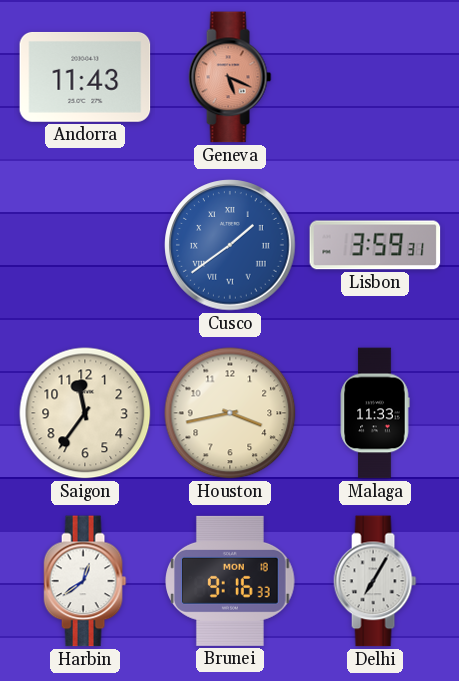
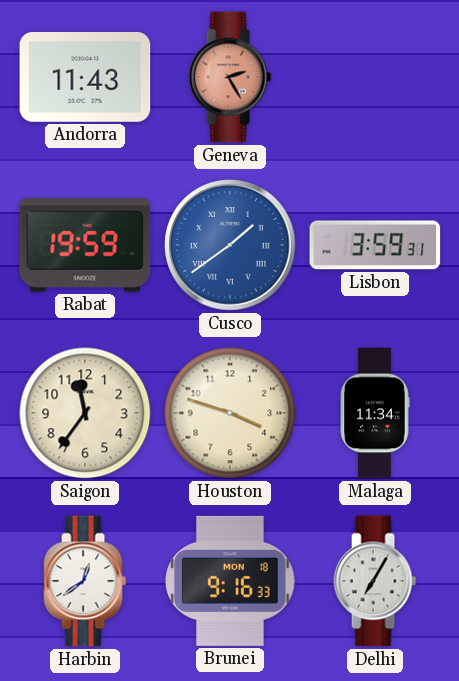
Geneva: 5:19 -> 2:25
Rabat: none -> 19:59
Houston: 3:43 -> 3:48
Malaga: 11:33 -> 11:34
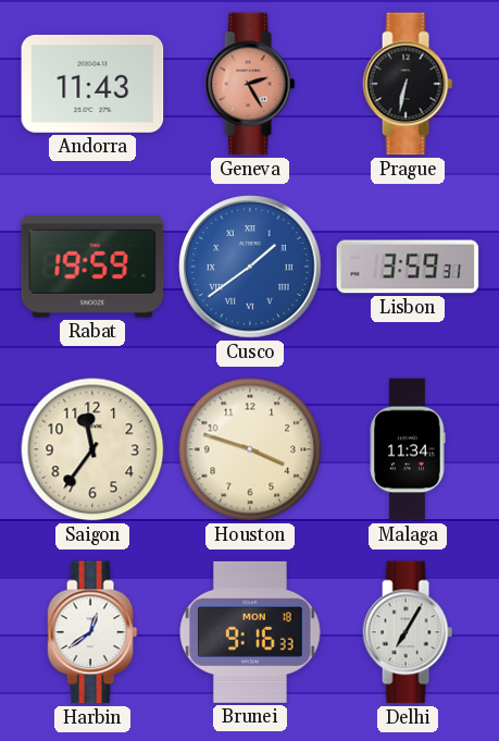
Prague: none -> 6:32
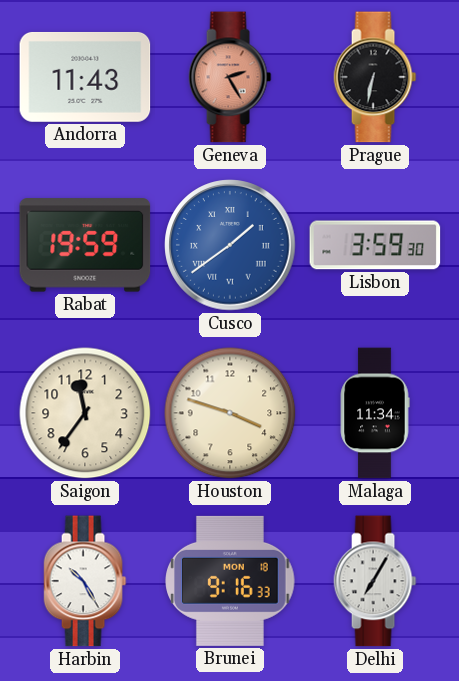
Lisbon: 3:59:31 -> 3:59:30
Harbin: 12:39 -> 10:25
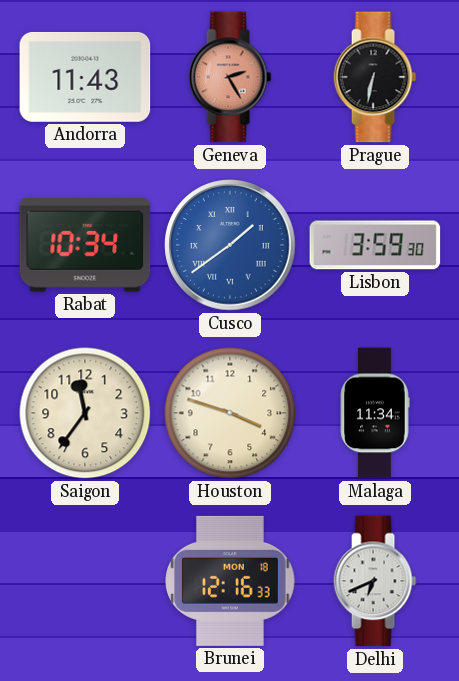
Rabat: 19:59 -> 10:34
Harbin: 10:25 -> none
Brunei: 9:16 -> 12:16
Delhi: 7:05 -> 6:41
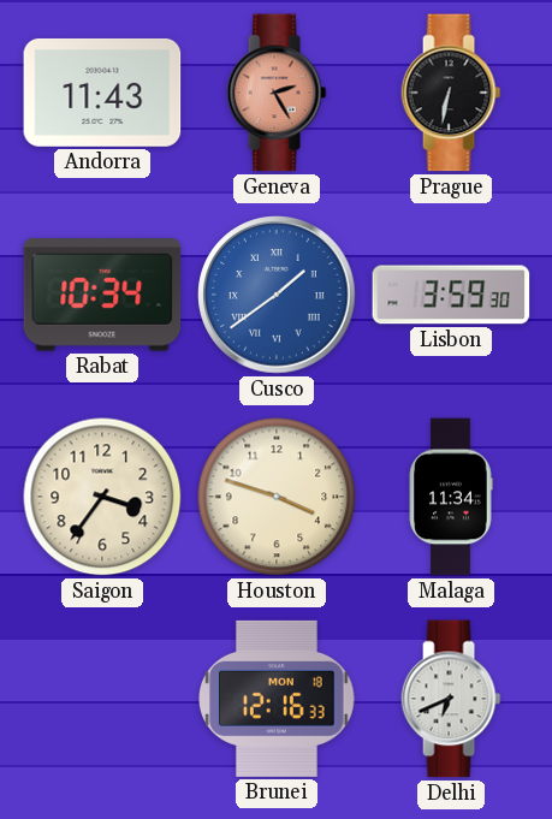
Saigon: 11:36 -> 3:36
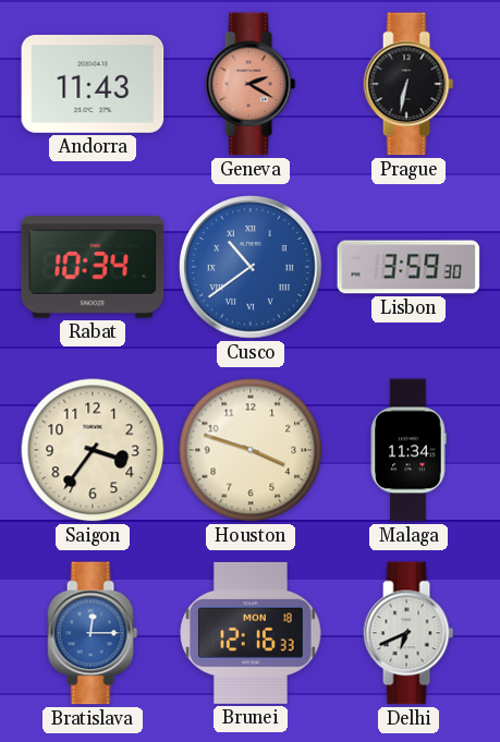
Geneva: 2:25 -> 2:20
Cusco: 1:39 -> 10:39
Bratislava: none -> 12:15
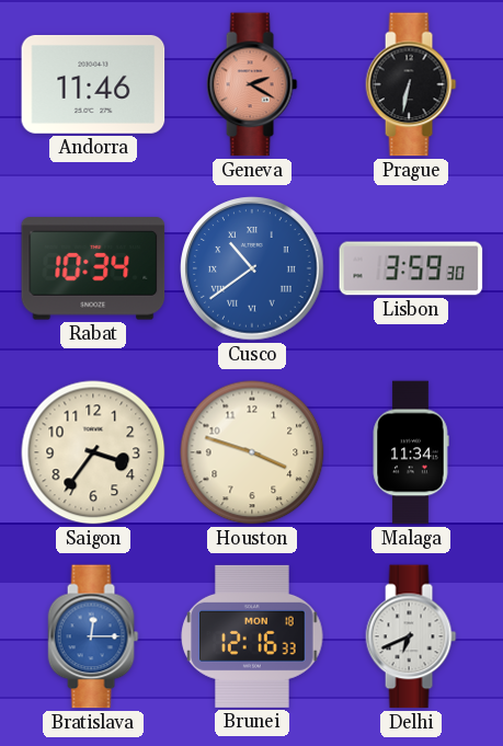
Andorra: 11:43 -> 11:46
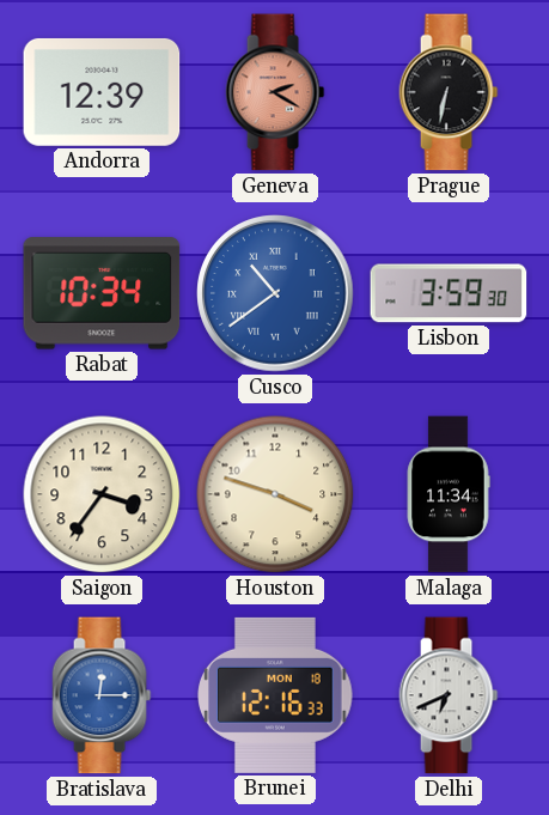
Andorra: 11:46 -> 12:39
